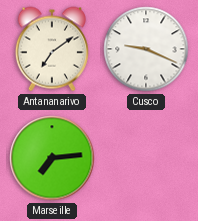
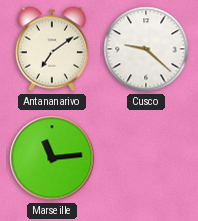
Cusco: 9:19 -> 9:22
Marseille: 7:14 -> 11:14
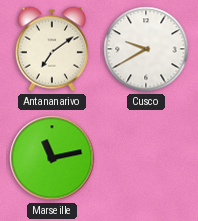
Cusco: 9:22 -> 9:40
Marseille: 11:14 -> 11:13
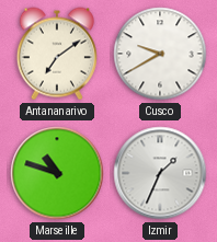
Marseille: 11:13 -> 10:48
Izmir: none -> 1:34
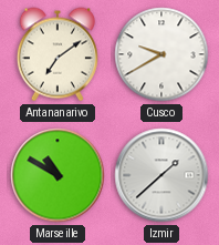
Marseille: 10:48 -> 10:50
Izmir: 1:34 -> 1:38
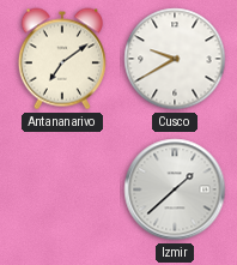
Marseille: 10:50 -> none
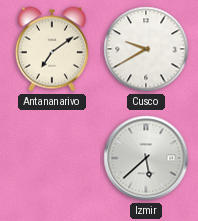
Izmir: 1:38 -> 5:38
